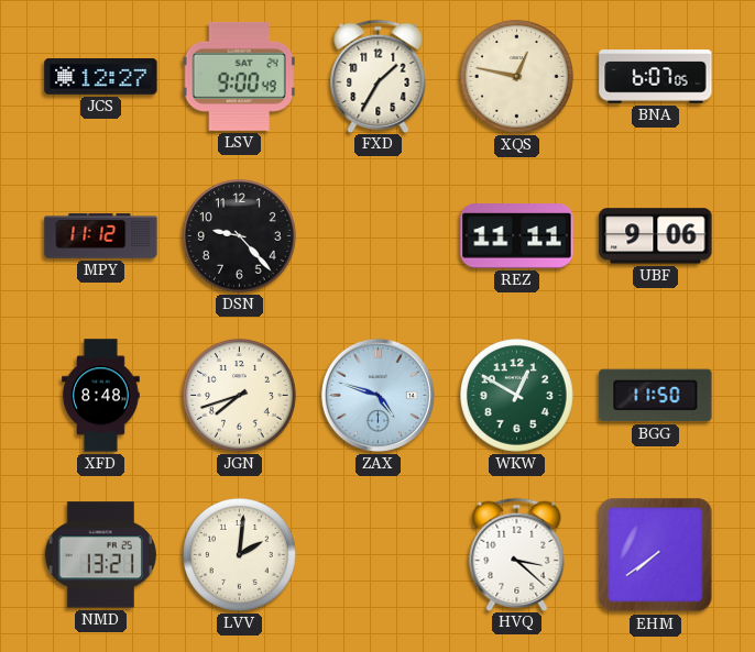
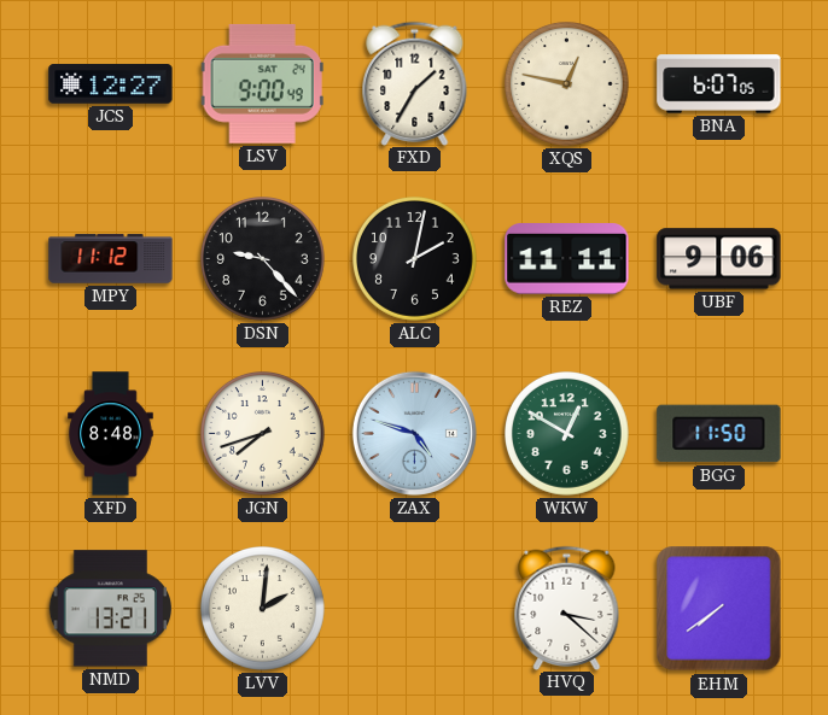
ALC: none -> 2:02
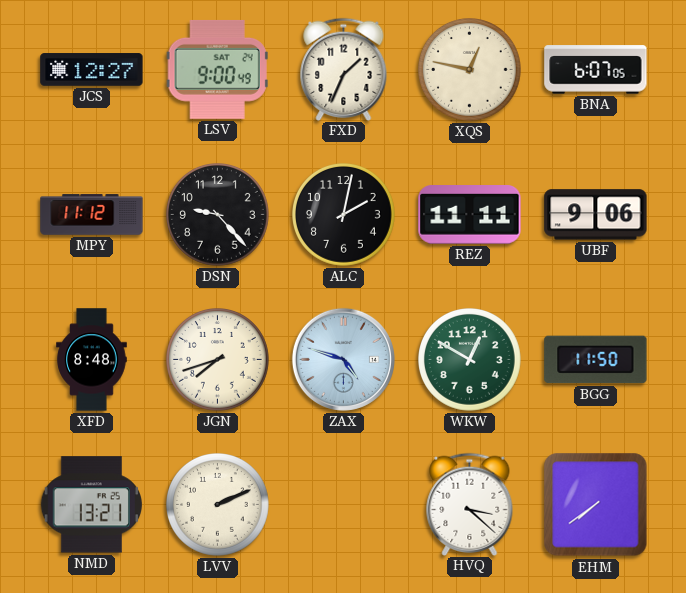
FXD: 1:35 -> 1:34
LVV: 2:01 -> 2:11
